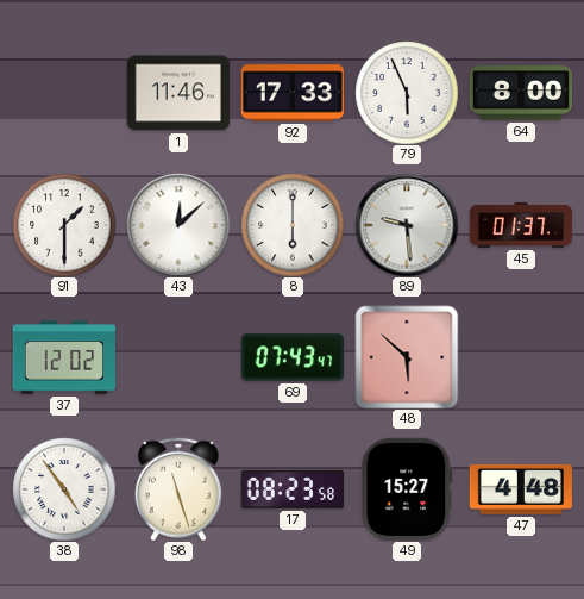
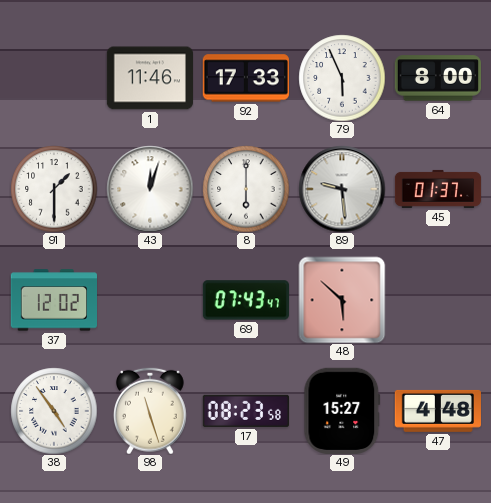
43: 12:08 -> 12:03
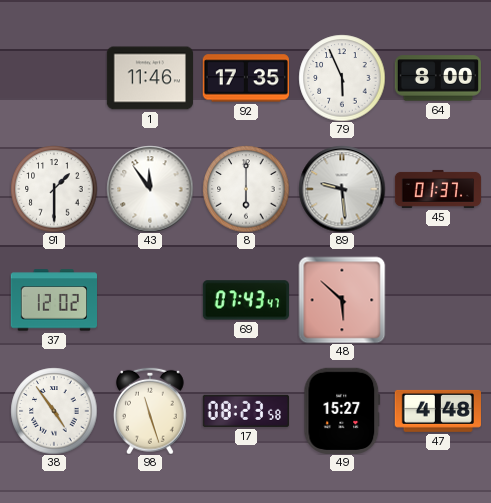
92: 17:33 -> 17:35
43: 12:03 -> 11:54
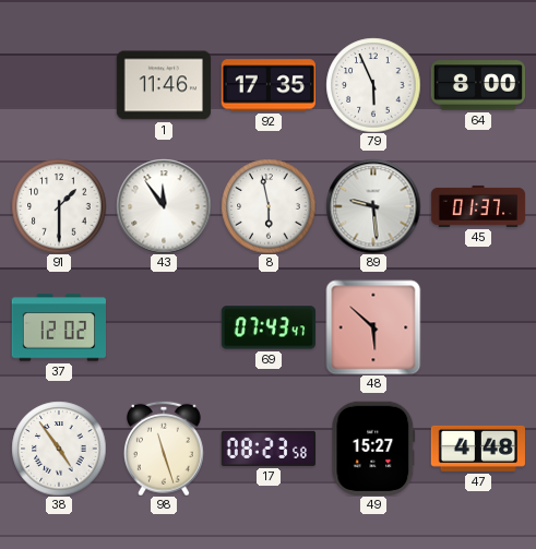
8: 6:00 -> 5:58
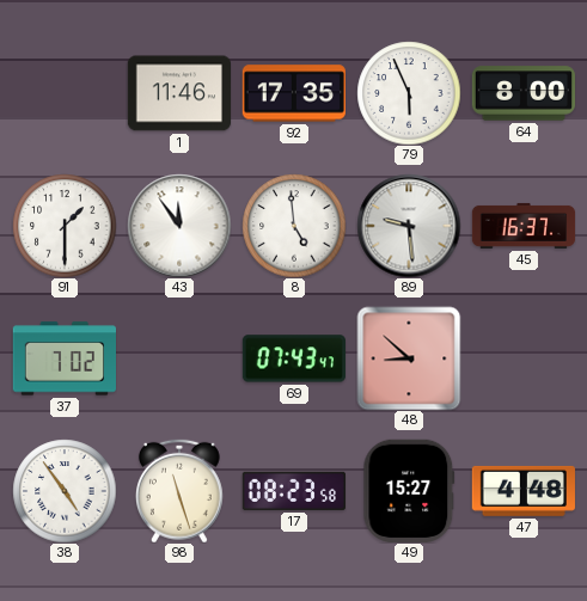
8: 5:58 -> 4:59
45: 01:37 -> 16:37
37: 12:02 -> 7:02
48: 5:52 -> 8:52
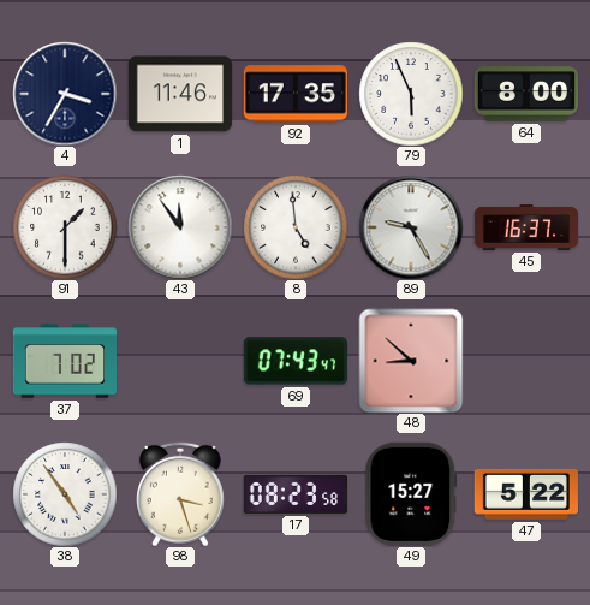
4: none -> 3:35
89: 9:29 -> 9:25
98: 11:27 -> 3:27
47: 4:48 -> 5:22
